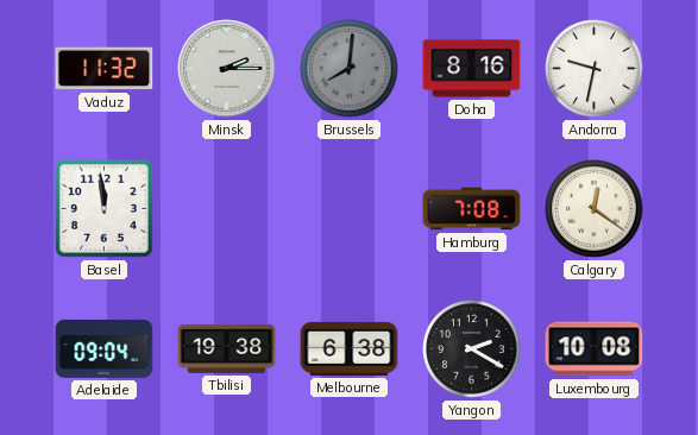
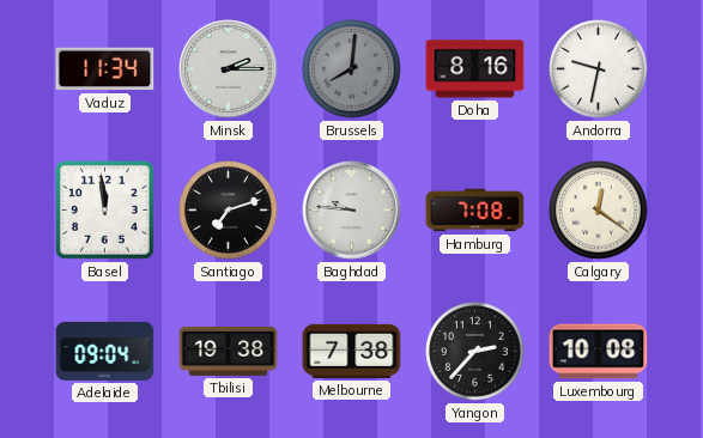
Vaduz: 11:32 -> 11:34
Santiago: none -> 7:12
Baghdad: none -> 9:46
Melbourne: 6:38 -> 7:38
Yangon: 2:20 -> 2:37
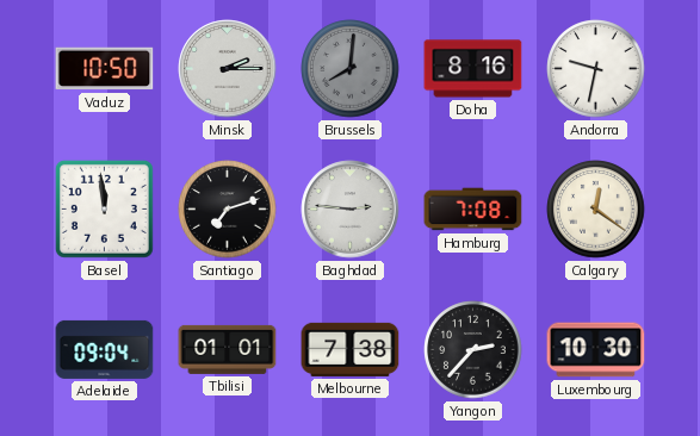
Vaduz: 11:34 -> 10:50
Baghdad: 9:46 -> 2:46
Tbilisi: 19:38 -> 01:01
Luxembourg: 10:08 -> 10:30
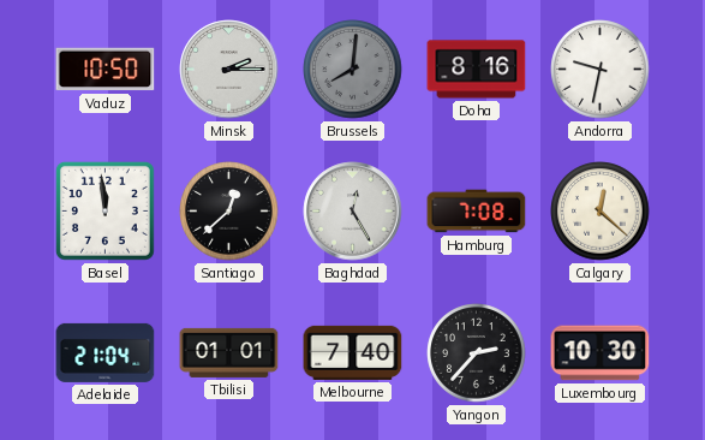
Santiago: 7:12 -> 12:38
Baghdad: 2:46 -> 12:25
Calgary: 12:21 -> 12:22
Adelaide: 09:04 -> 21:04
Melbourne: 7:38 -> 7:40
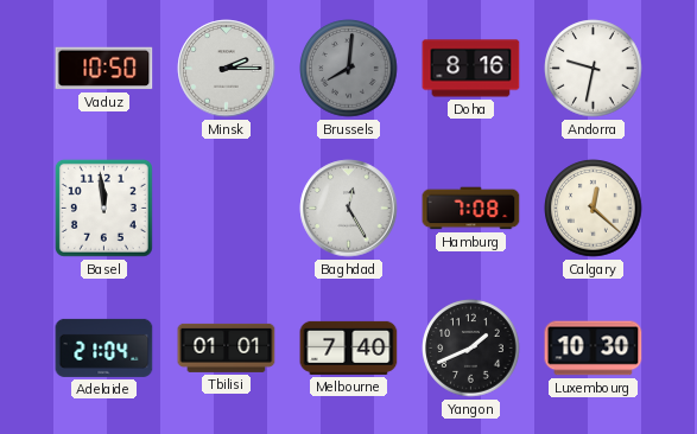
Santiago: 12:38 -> none
Yangon: 2:37 -> 1:41
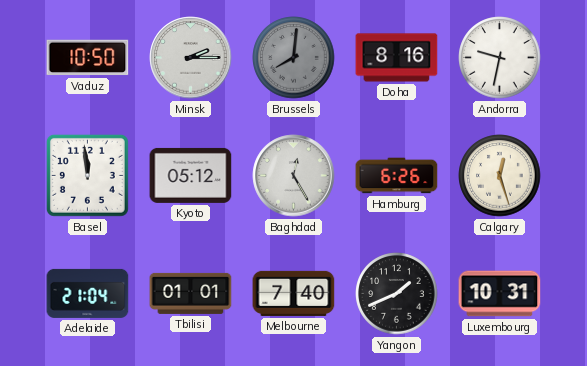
Kyoto: none -> 05:12
Hamburg: 7:08 -> 6:26
Calgary: 12:22 -> 12:27
Luxembourg: 10:30 -> 10:31
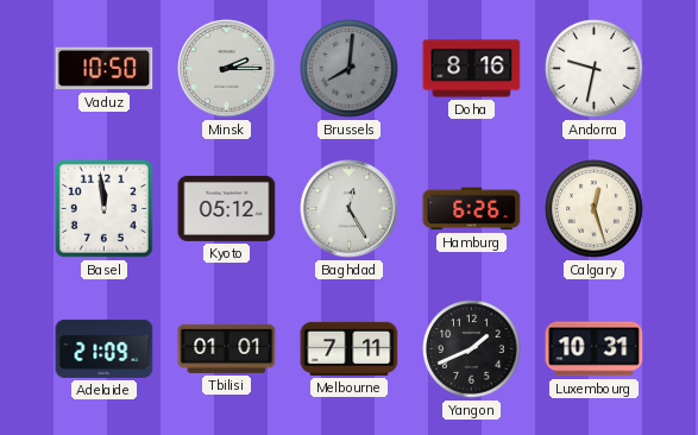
Adelaide: 21:04 -> 21:09
Melbourne: 7:40 -> 7:11
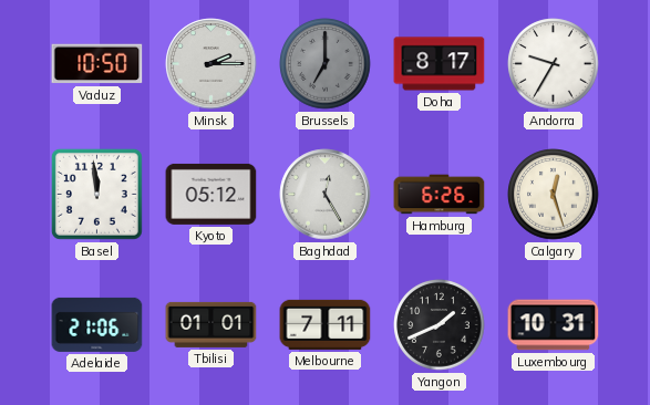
Brussels: 8:01 -> 7:00
Doha: 8:16 -> 8:17
Andorra: 9:32 -> 9:35
Adelaide: 21:09 -> 21:06
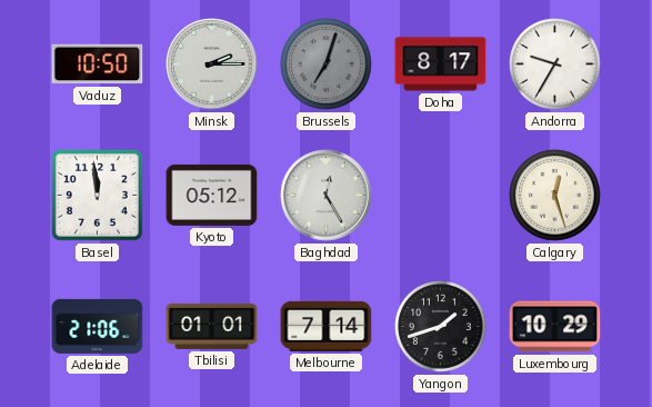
Brussels: 7:00 -> 7:03
Hamburg: 6:26 -> none
Melbourne: 7:11 -> 7:14
Yangon: 1:41 -> 1:42
Luxembourg: 10:31 -> 10:29
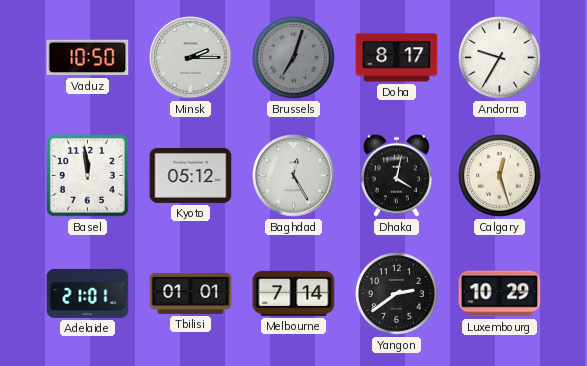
Dhaka: none -> 4:02
Adelaide: 21:06 -> 21:01
Yangon: 1:42 -> 2:39
